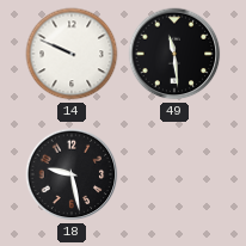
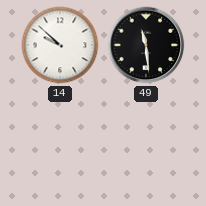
14: 9:49 -> 9:52
18: 9:28 -> none
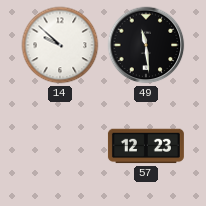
57: none -> 12:23
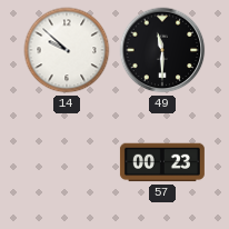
49: 11:29 -> 11:30
57: 12:23 -> 00:23
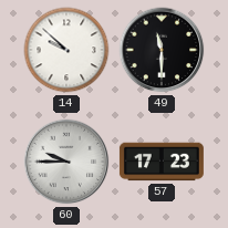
60: none -> 9:45
57: 00:23 -> 17:23
